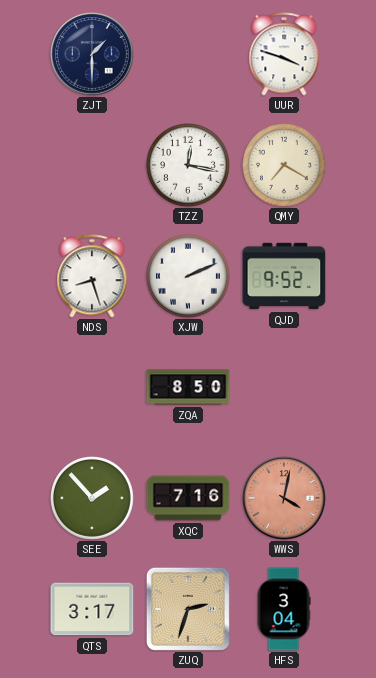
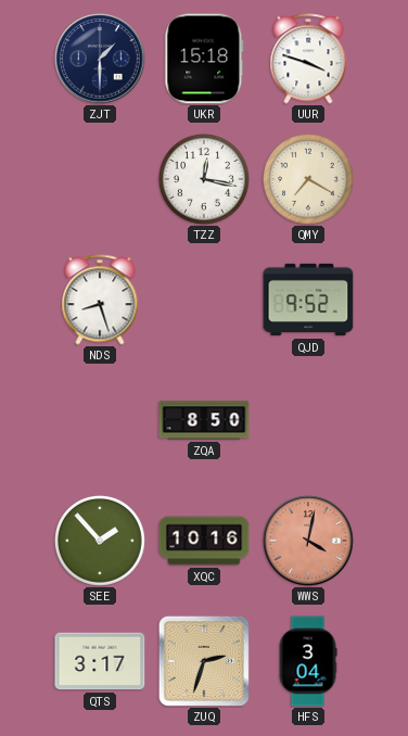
UKR: none -> 15:18
XJW: 2:11 -> none
XQC: 7:16 -> 10:16
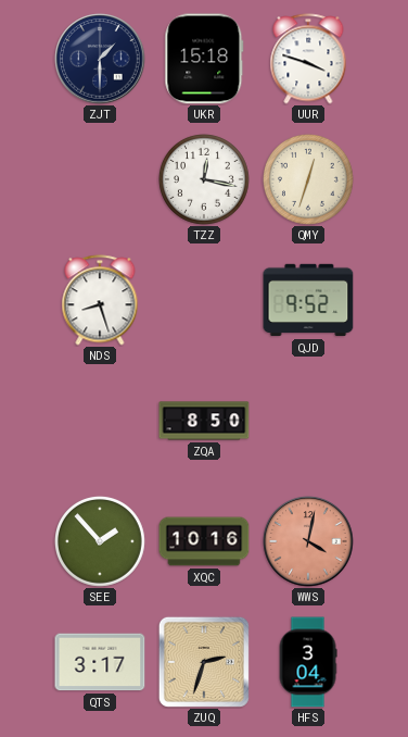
QMY: 7:20 -> 12:33
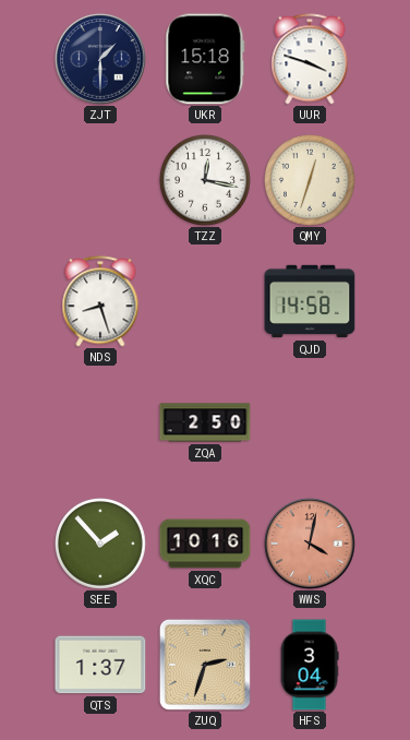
QJD: 9:52 -> 14:58
ZQA: 8:50 -> 2:50
QTS: 3:17 -> 1:37
